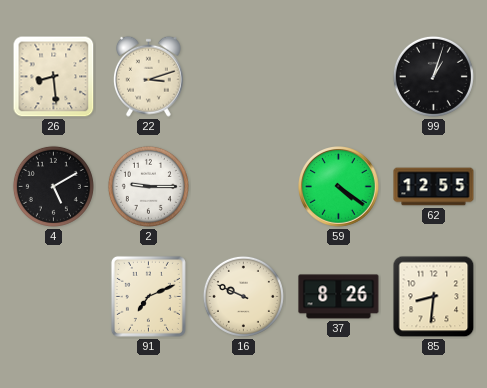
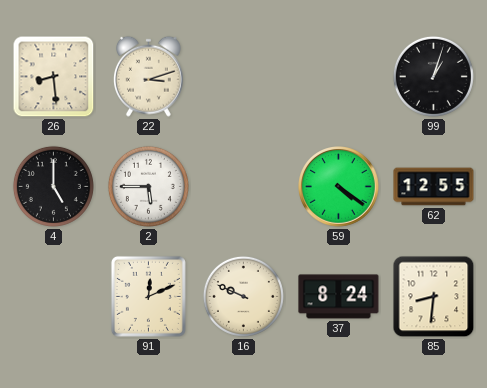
4: 5:10 -> 5:00
2: 9:15 -> 5:45
91: 7:11 -> 12:11
37: 8:26 -> 8:24
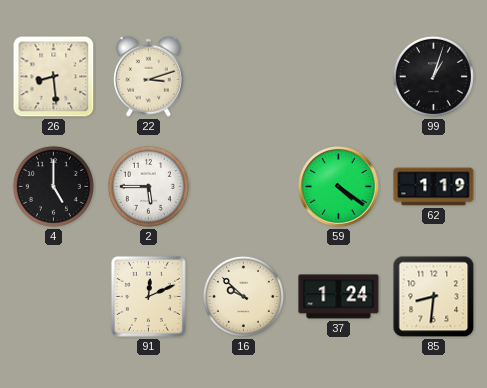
62: 12:55 -> 1:19
16: 9:49 -> 9:52
37: 8:24 -> 1:24
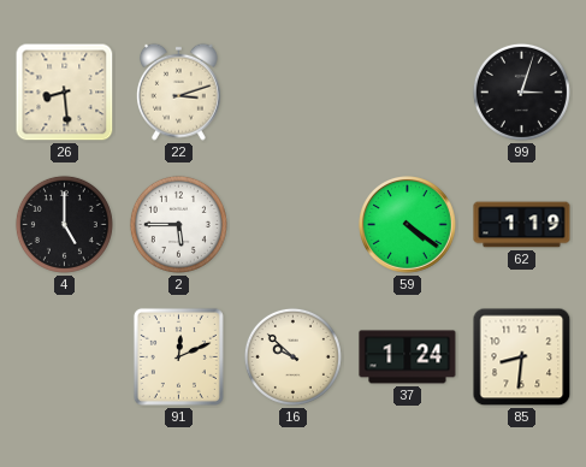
99: 1:03 -> 3:03
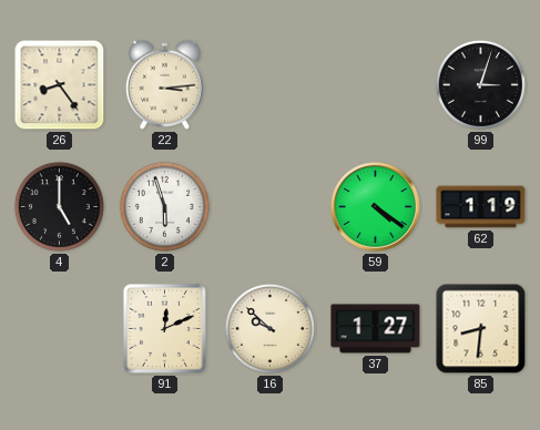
26: 8:29 -> 8:24
22: 3:12 -> 3:14
2: 5:45 -> 5:57
37: 1:24 -> 1:27
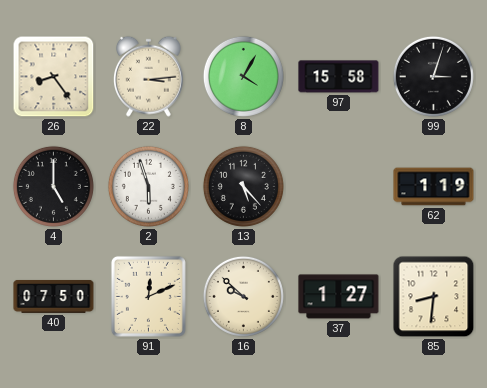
8: none -> 4:05
97: none -> 15:58
13: none -> 5:23
59: 4:21 -> none
40: none -> 07:50
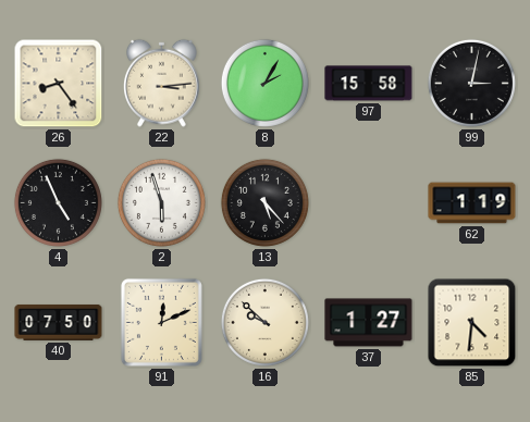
8: 4:05 -> 2:05
99: 3:03 -> 3:02
4: 5:00 -> 4:56
85: 8:31 -> 4:31
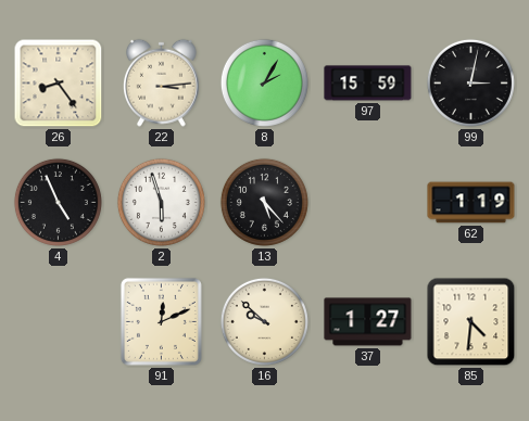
97: 15:58 -> 15:59
40: 07:50 -> none
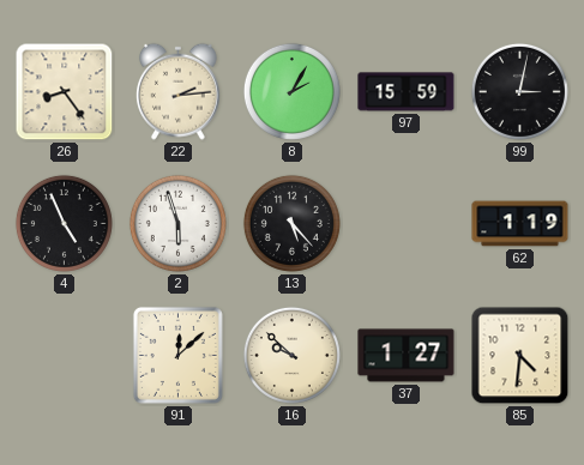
22: 3:14 -> 2:14
91: 12:11 -> 12:08
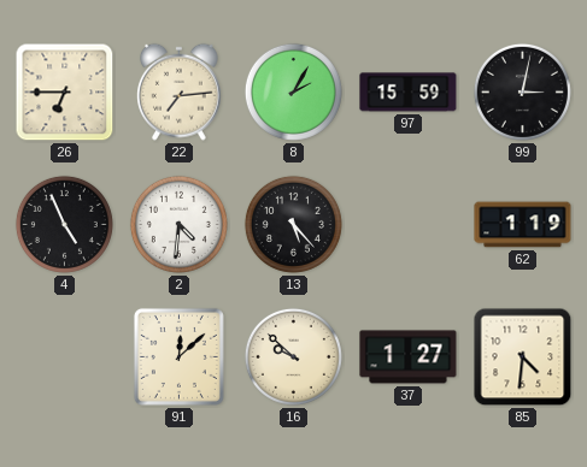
26: 8:24 -> 6:45
22: 2:14 -> 7:14
2: 5:57 -> 4:31
